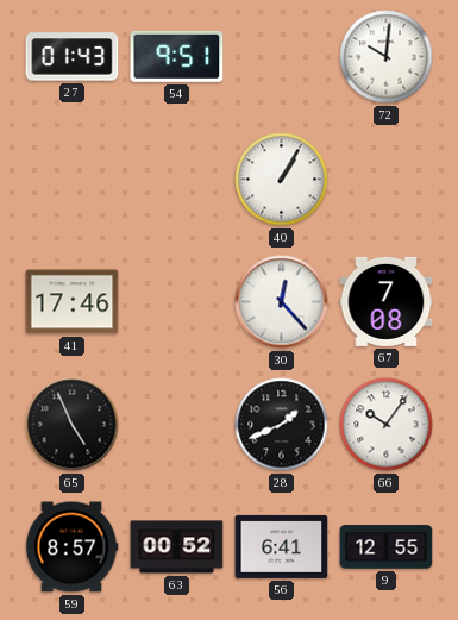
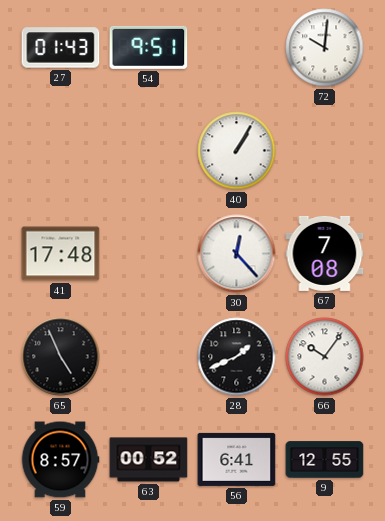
41: 17:46 -> 17:48
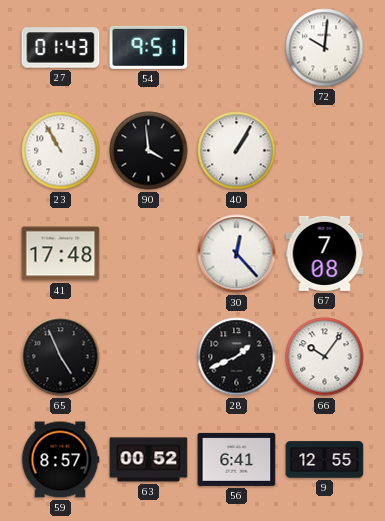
23: none -> 10:55
90: none -> 3:59
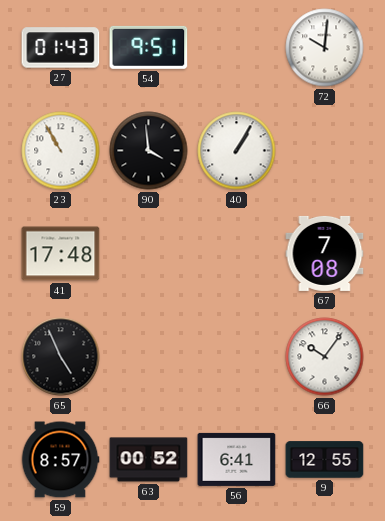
30: 12:23 -> none
28: 1:41 -> none
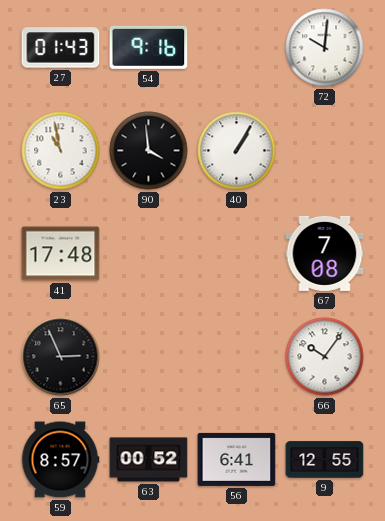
54: 9:51 -> 9:16
23: 10:55 -> 10:58
65: 4:56 -> 2:56
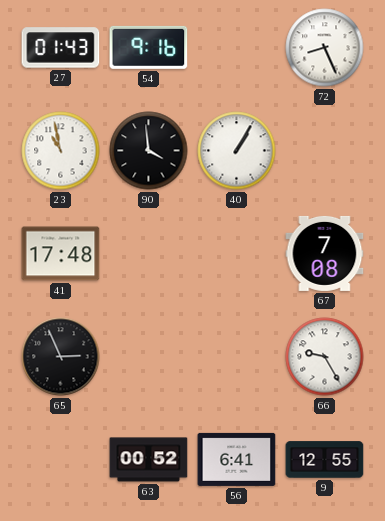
72: 10:01 -> 8:26
66: 10:06 -> 9:25
59: 8:57 -> none
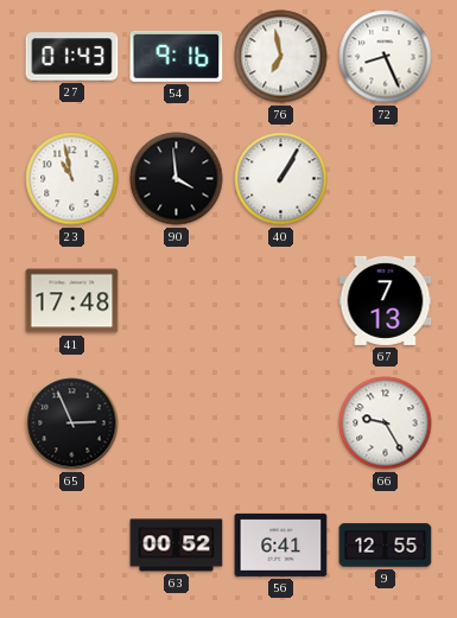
76: none -> 6:58
67: 7:08 -> 7:13
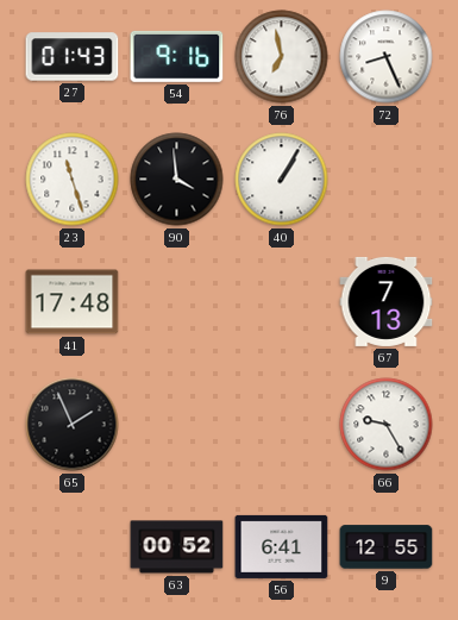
23: 10:58 -> 11:27
65: 2:56 -> 1:56
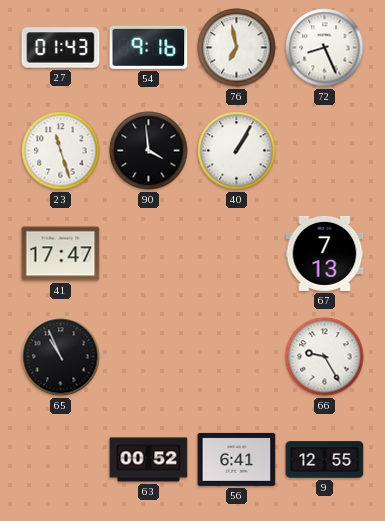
41: 17:48 -> 17:47
65: 1:56 -> 10:56
